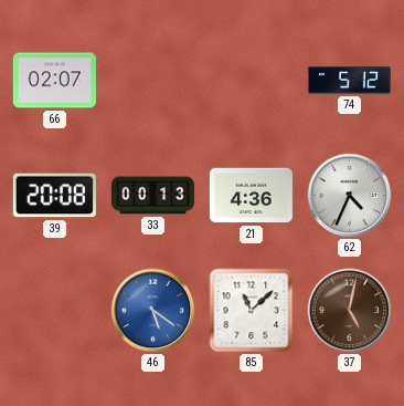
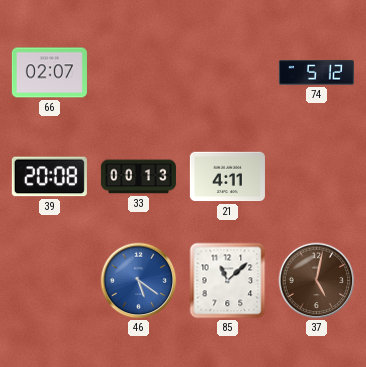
21: 4:36 -> 4:11
62: 4:34 -> none
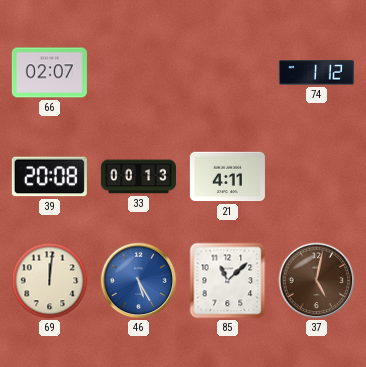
74: 5:12 -> 1:12
69: none -> 12:01
46: 5:21 -> 5:25
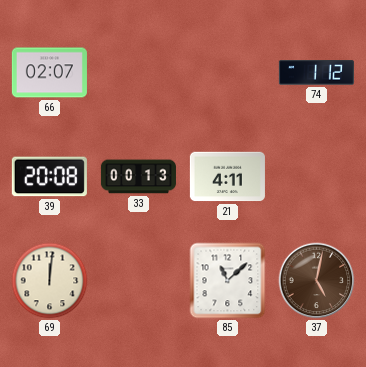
46: 5:25 -> none
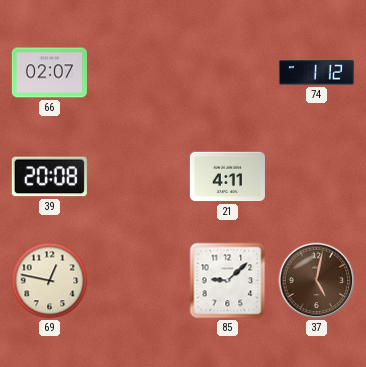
33: 00:13 -> none
69: 12:01 -> 12:47
85: 11:08 -> 9:08
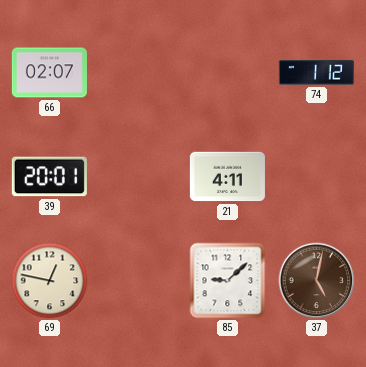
39: 20:08 -> 20:01
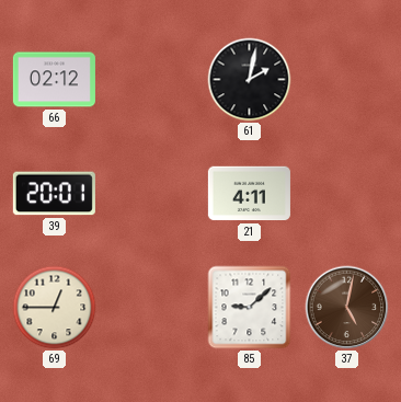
66: 02:07 -> 02:12
61: none -> 2:02
74: 1:12 -> none
69: 12:47 -> 12:45
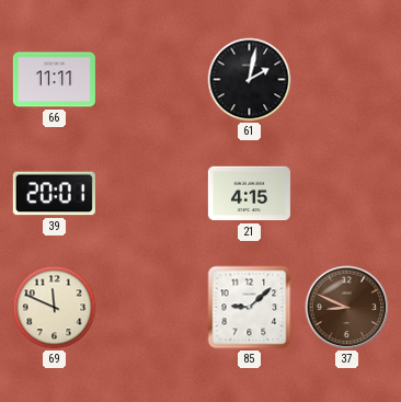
66: 02:12 -> 11:11
21: 4:11 -> 4:15
69: 12:45 -> 11:49
37: 5:02 -> 8:49
